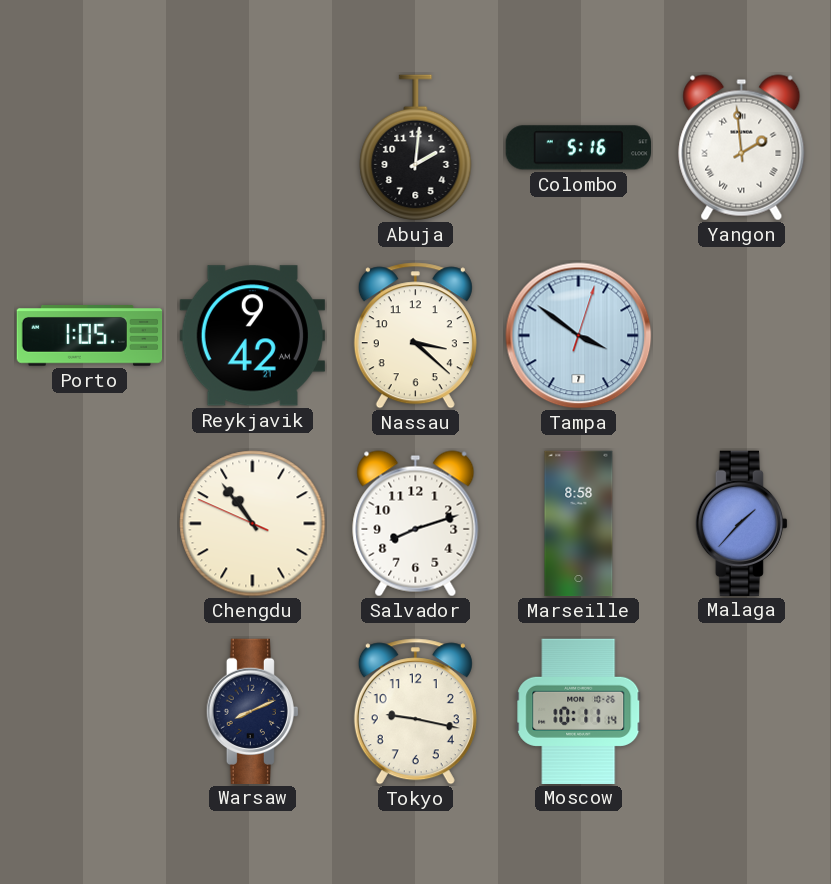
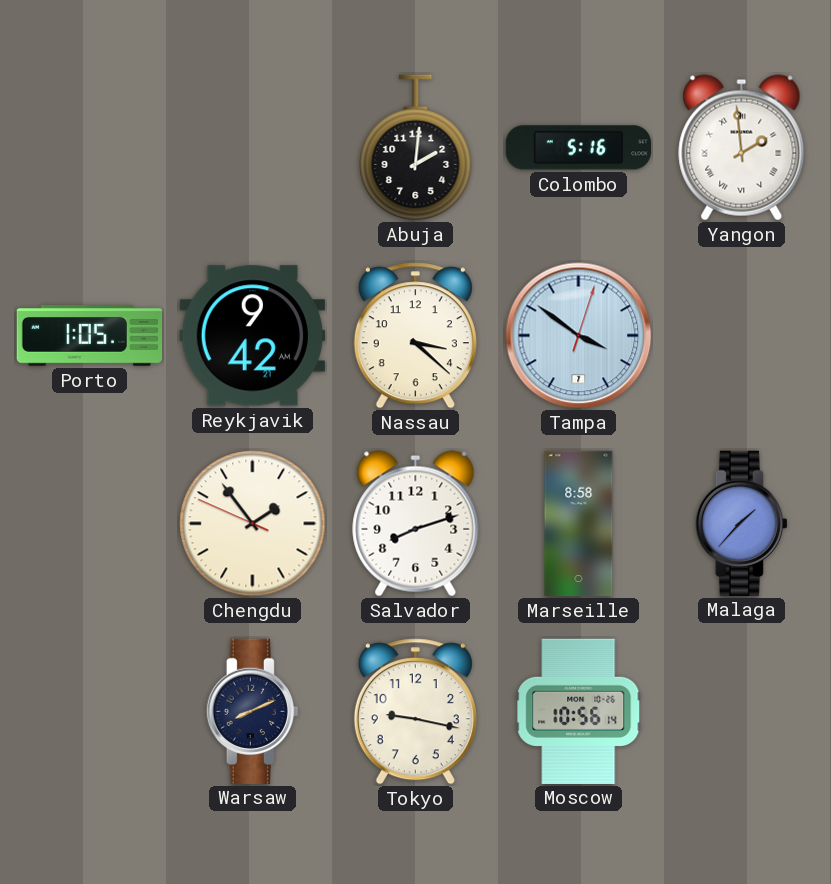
Chengdu: 10:53 -> 1:53
Moscow: 10:11 -> 10:56
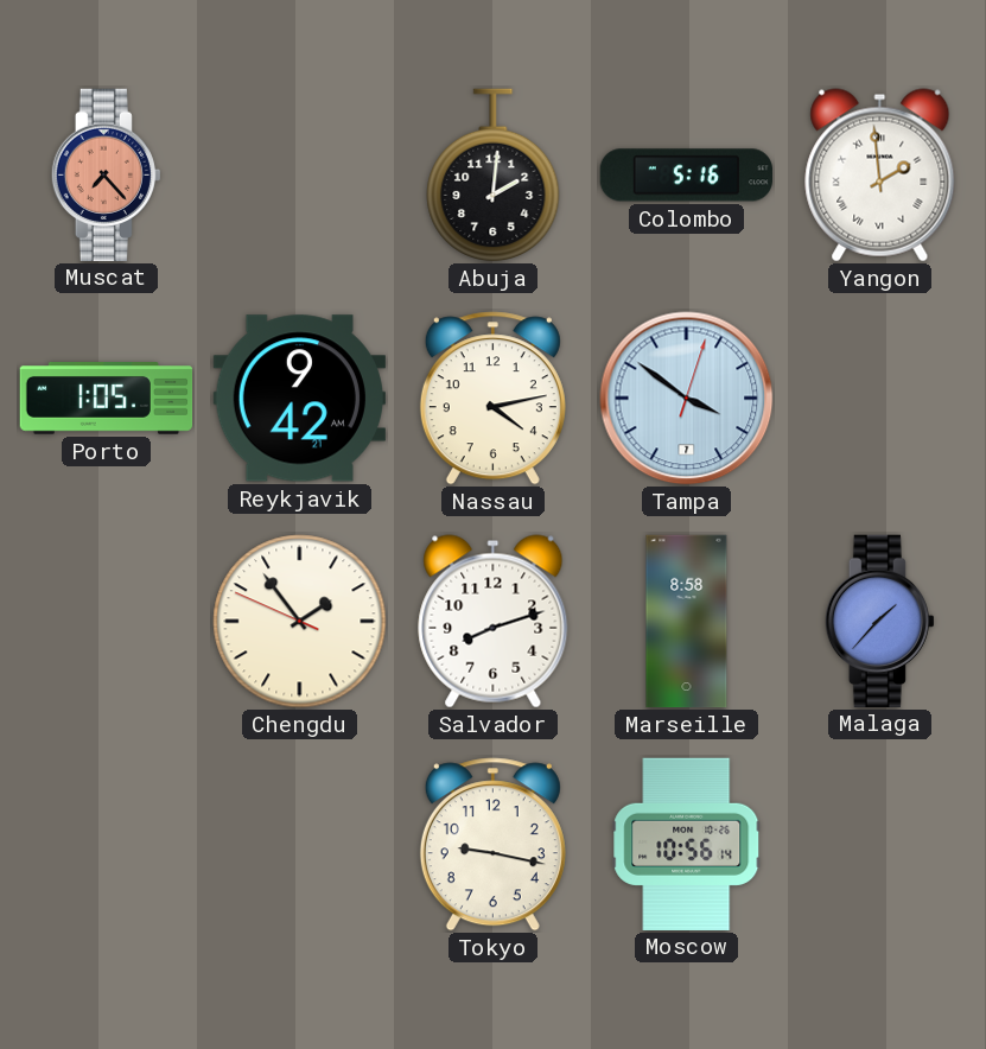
Muscat: none -> 7:23
Nassau: 3:22 -> 4:13
Warsaw: 8:11 -> none
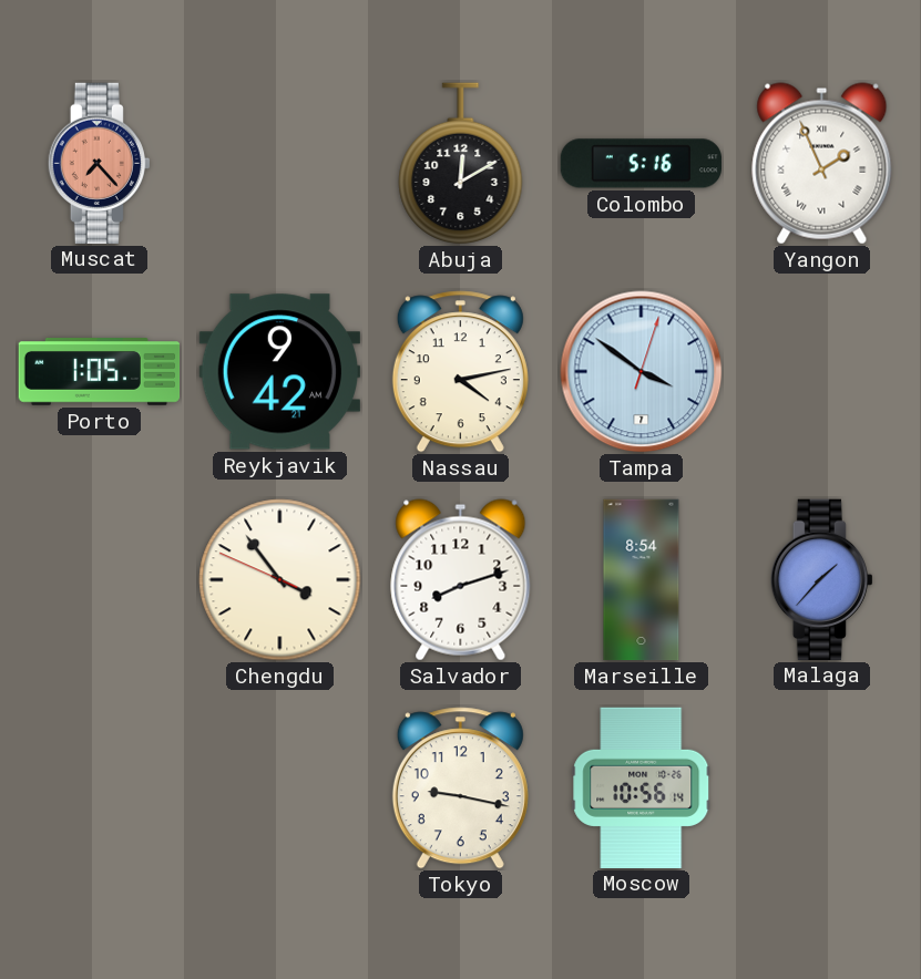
Abuja: 2:01 -> 12:10
Yangon: 1:59 -> 1:56
Chengdu: 1:53 -> 3:53
Marseille: 8:58 -> 8:54
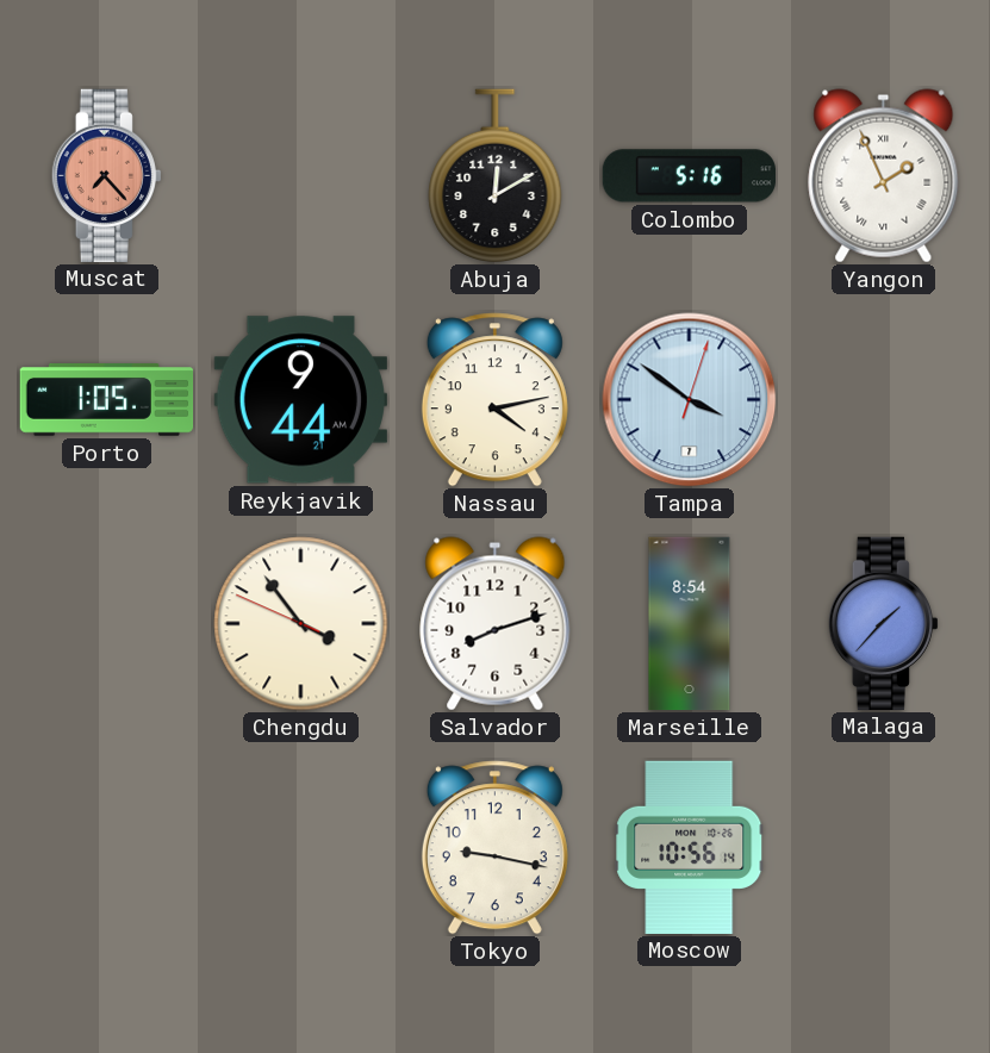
Reykjavik: 9:42 -> 9:44
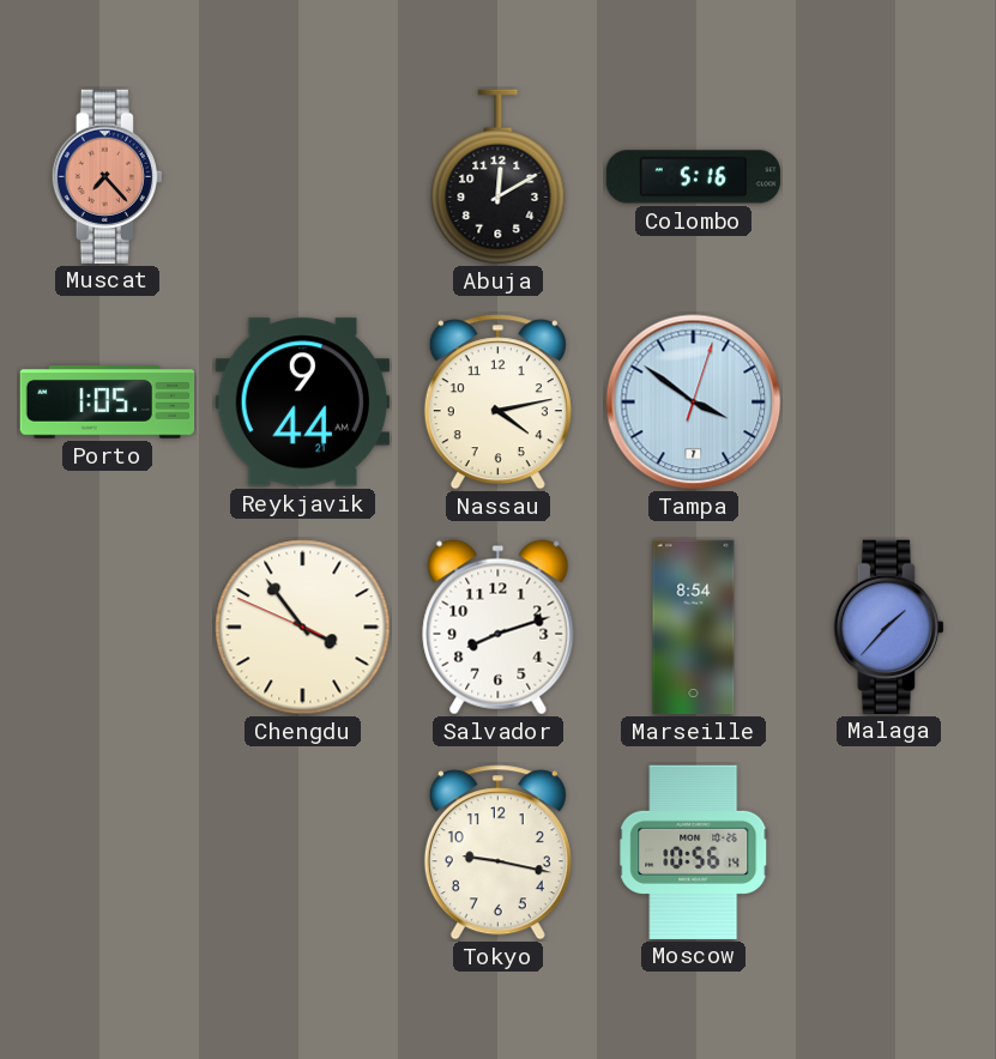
Yangon: 1:56 -> none
